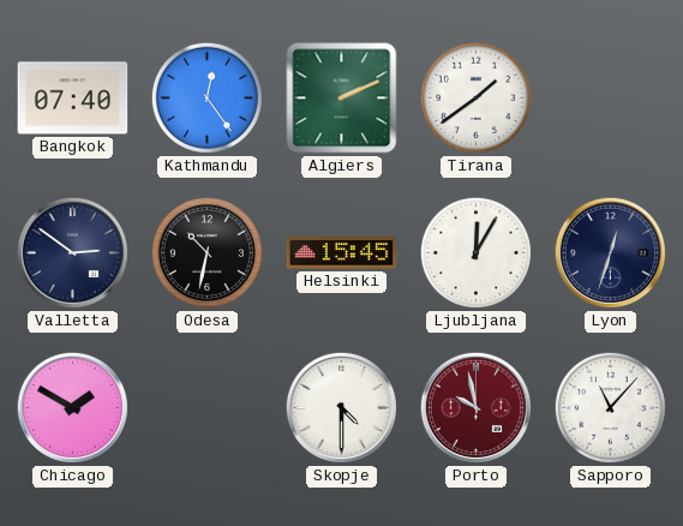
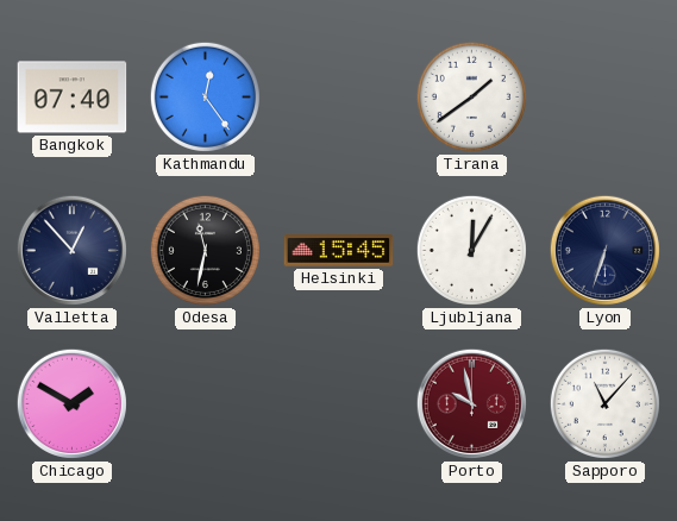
Algiers: 2:11 -> none
Valletta: 2:51 -> 12:53
Odesa: 10:32 -> 11:32
Lyon: 12:33 -> 6:33
Skopje: 4:30 -> none
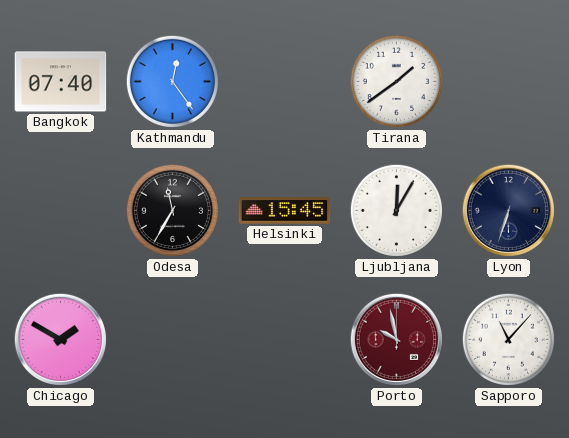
Valletta: 12:53 -> none
Odesa: 11:32 -> 11:35
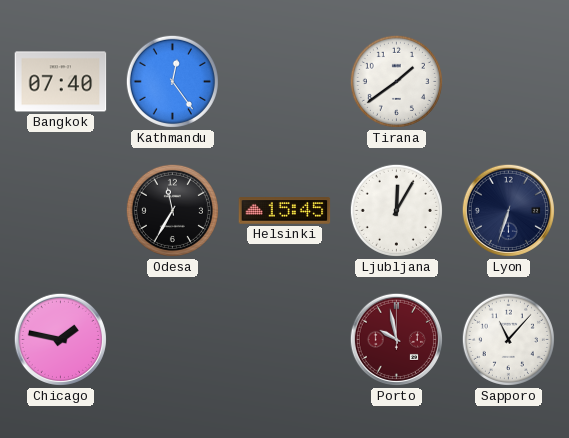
Chicago: 1:50 -> 1:47
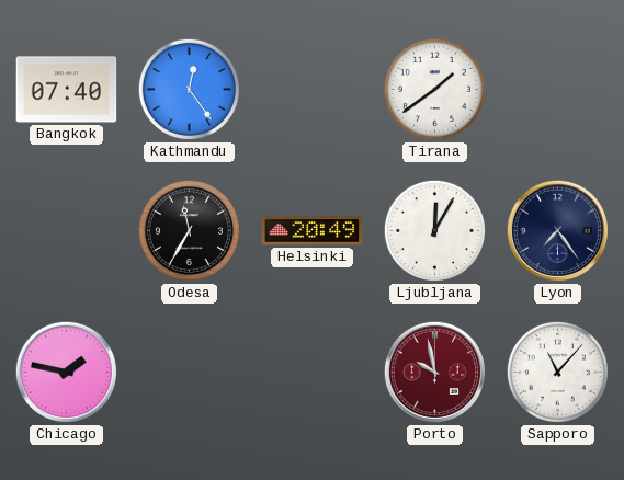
Helsinki: 15:45 -> 20:49
Lyon: 6:33 -> 7:24
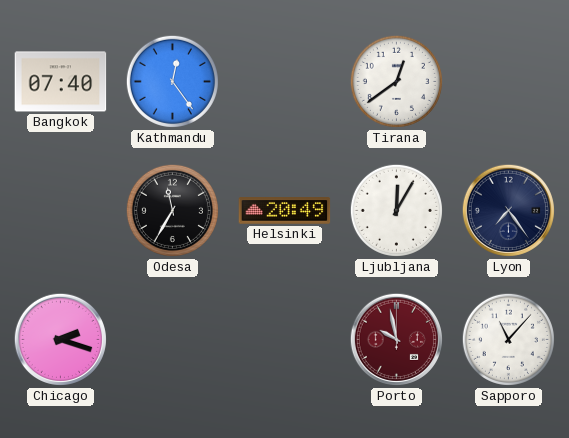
Tirana: 1:39 -> 12:39
Chicago: 1:47 -> 2:18
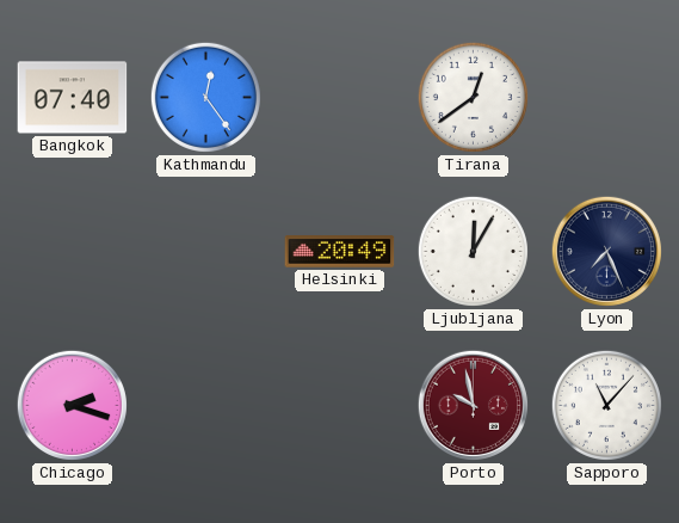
Odesa: 11:35 -> none
Lyon: 7:24 -> 7:26
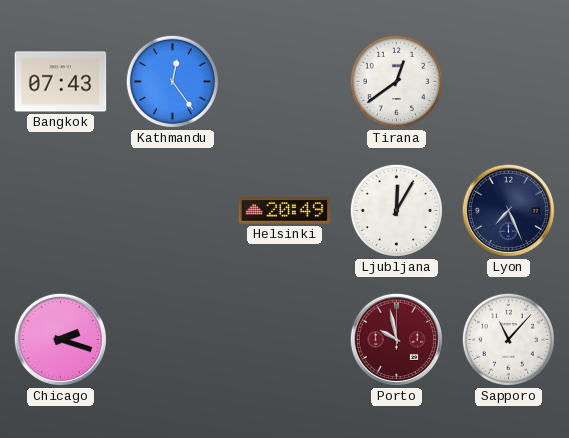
Bangkok: 07:40 -> 07:43
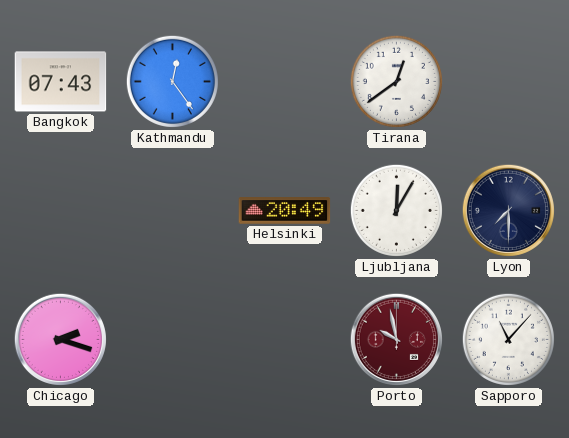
Lyon: 7:26 -> 7:30
